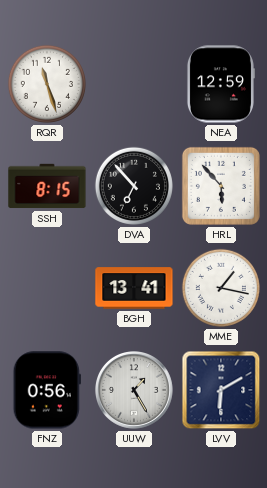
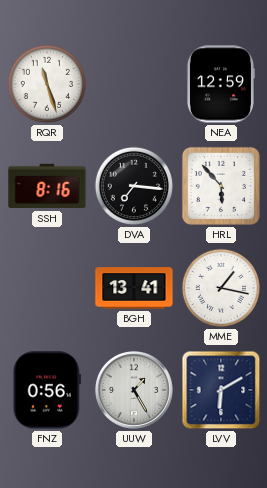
SSH: 8:15 -> 8:16
DVA: 6:53 -> 7:16
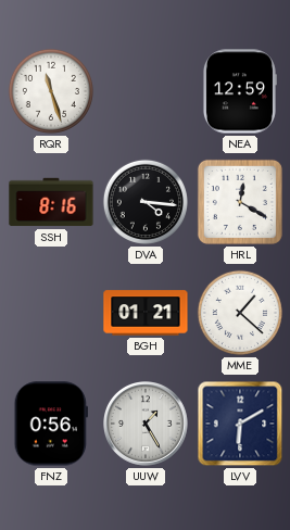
DVA: 7:16 -> 4:16
HRL: 5:53 -> 12:20
BGH: 13:41 -> 01:21
MME: 1:17 -> 1:22
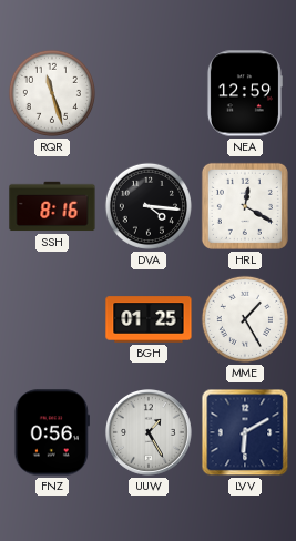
BGH: 01:21 -> 01:25
MME: 1:22 -> 1:25
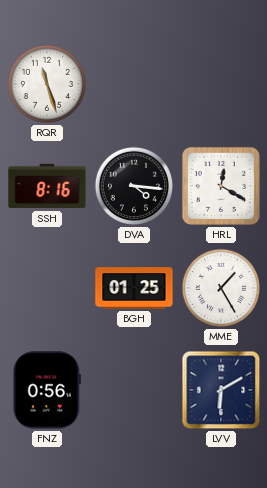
NEA: 12:59 -> none
UUW: 1:25 -> none
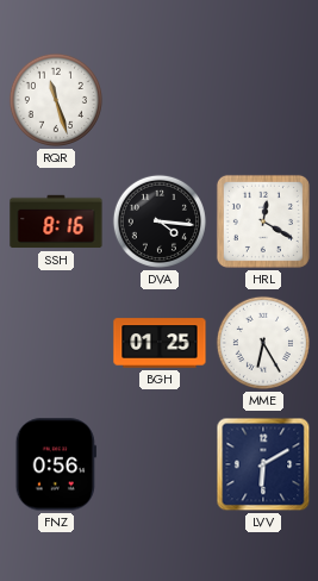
MME: 1:25 -> 6:25
